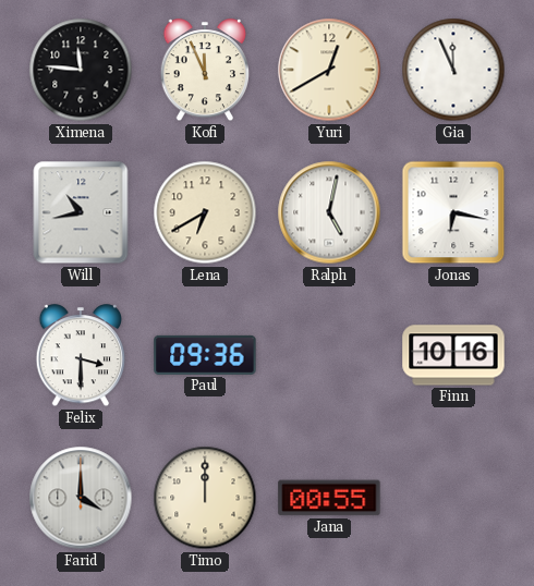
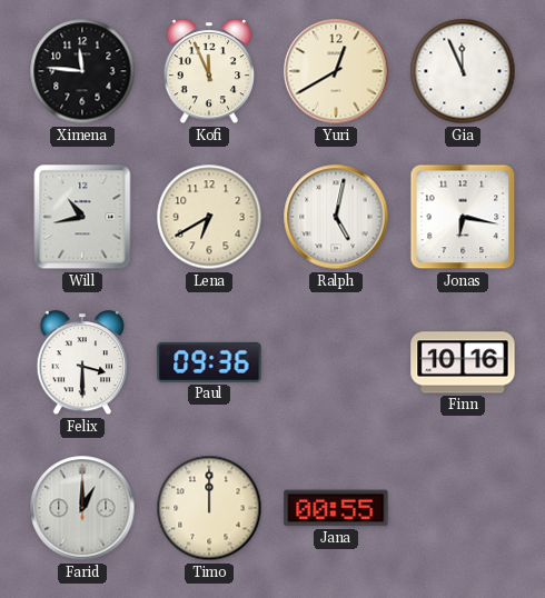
Farid: 4:00 -> 1:00
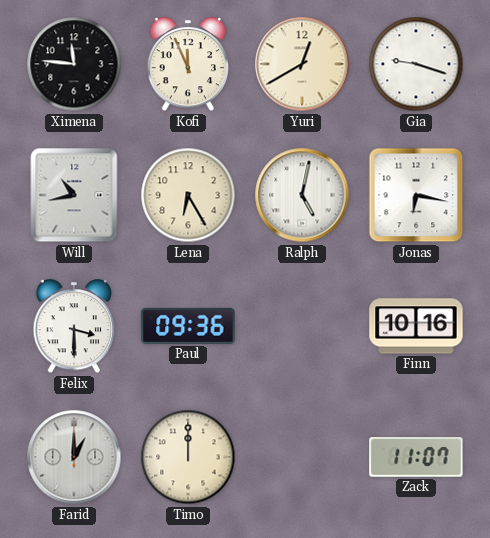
Gia: 11:56 -> 9:18
Lena: 6:40 -> 6:25
Jana: 00:55 -> none
Zack: none -> 11:07
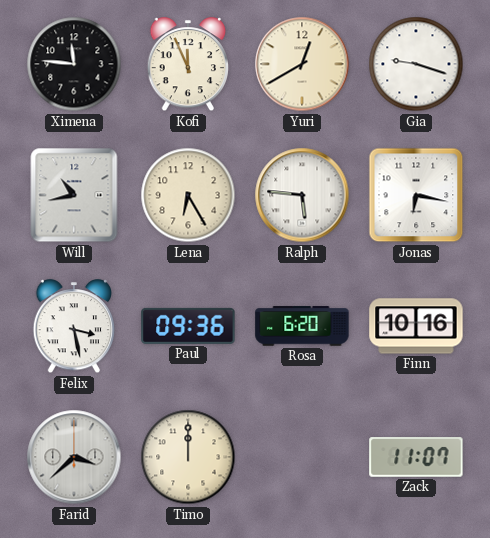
Ralph: 5:02 -> 5:46
Felix: 3:30 -> 3:28
Rosa: none -> 6:20
Farid: 1:00 -> 3:38
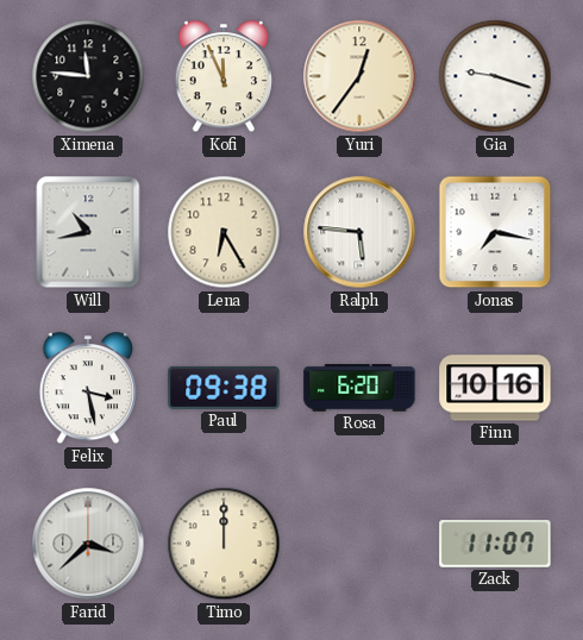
Yuri: 12:40 -> 12:36
Jonas: 6:17 -> 7:17
Paul: 09:36 -> 09:38
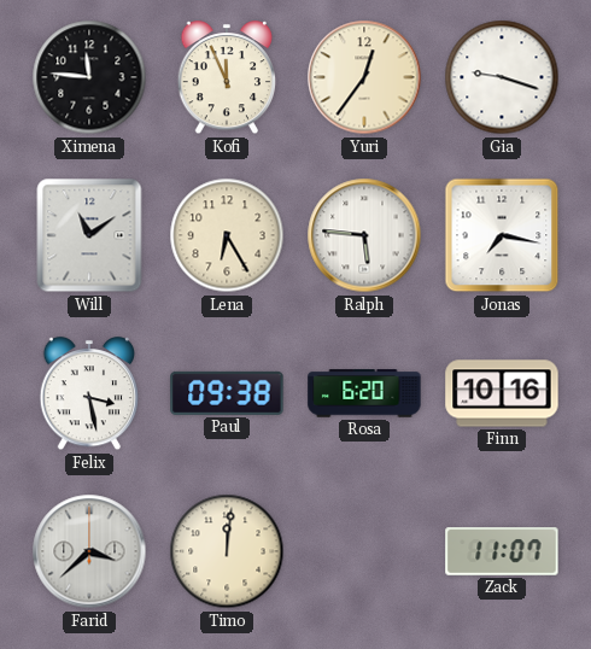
Will: 10:43 -> 11:09
Timo: 12:00 -> 12:01
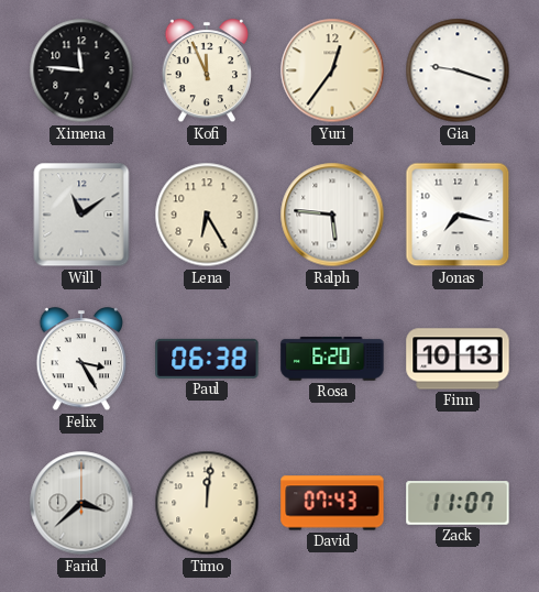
Felix: 3:28 -> 3:25
Paul: 09:38 -> 06:38
Finn: 10:16 -> 10:13
David: none -> 07:43
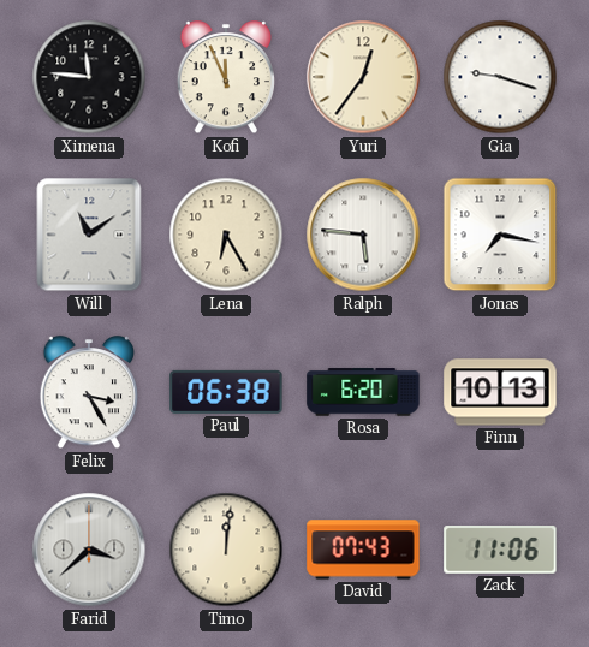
Zack: 11:07 -> 11:06
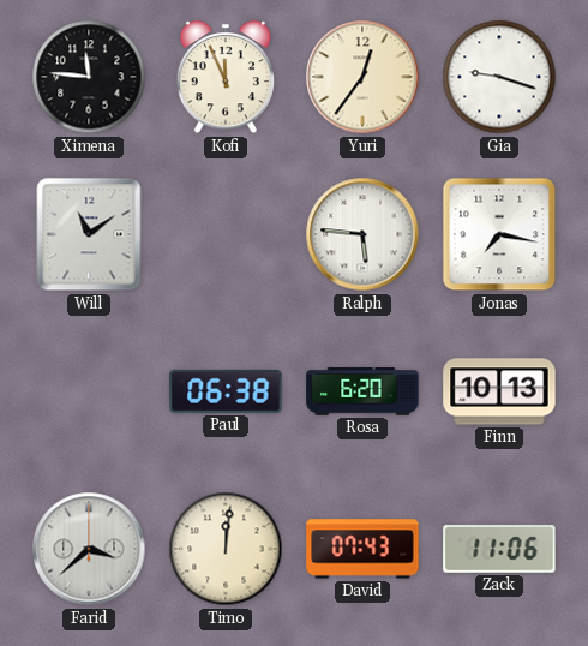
Lena: 6:25 -> none
Felix: 3:25 -> none
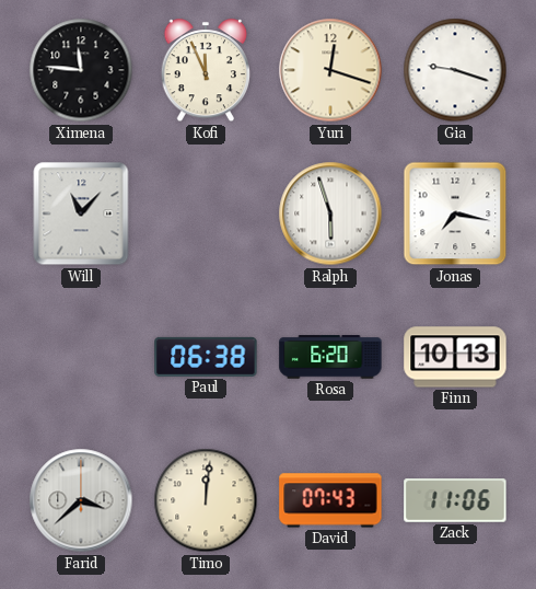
Yuri: 12:36 -> 12:18
Will: 11:09 -> 11:07
Ralph: 5:46 -> 5:57
